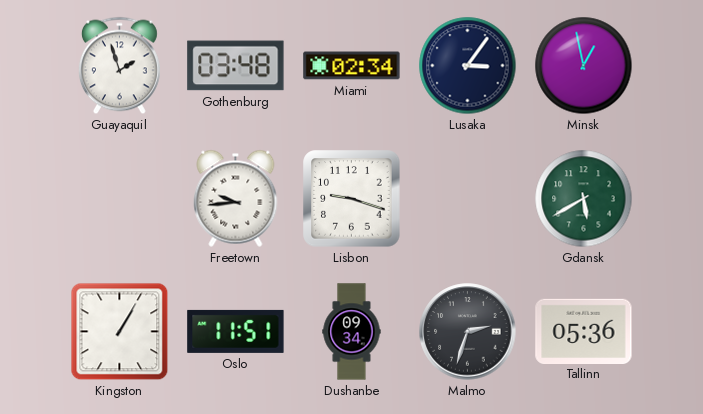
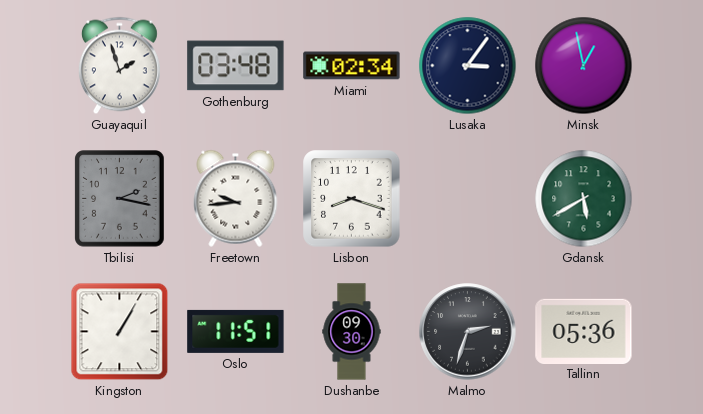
Tbilisi: none -> 2:17
Lisbon: 9:18 -> 8:18
Dushanbe: 09:34 -> 09:30
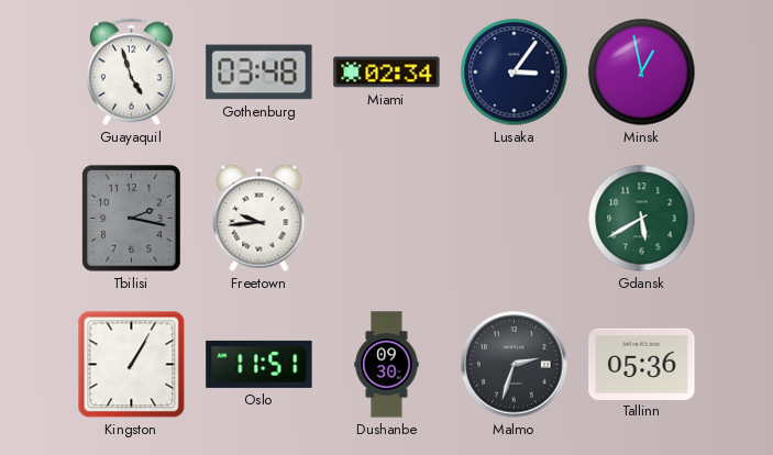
Guayaquil: 1:57 -> 4:57
Lisbon: 8:18 -> none
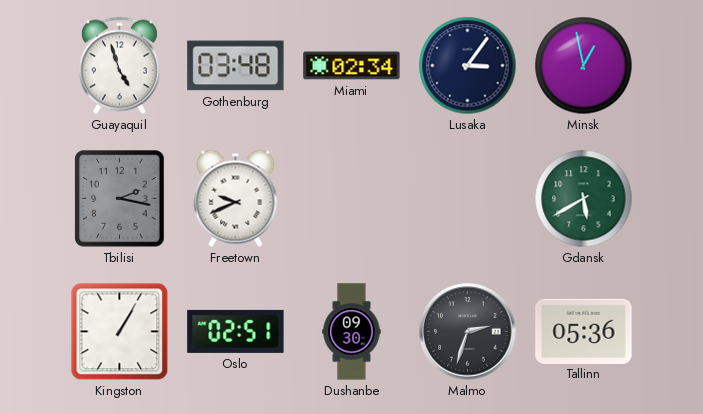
Freetown: 9:44 -> 9:41
Oslo: 11:51 -> 02:51
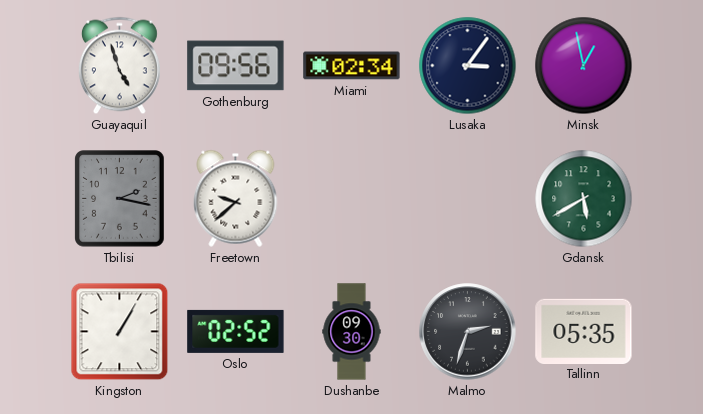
Gothenburg: 03:48 -> 09:56
Freetown: 9:41 -> 9:38
Oslo: 02:51 -> 02:52
Tallinn: 05:36 -> 05:35
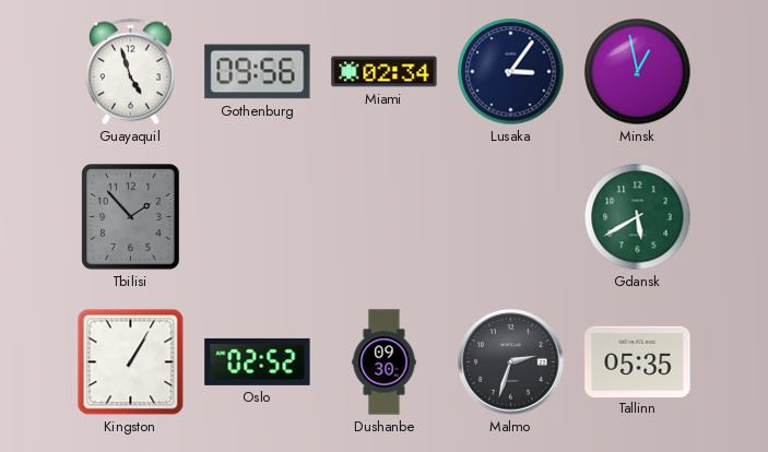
Tbilisi: 2:17 -> 1:53
Freetown: 9:38 -> none
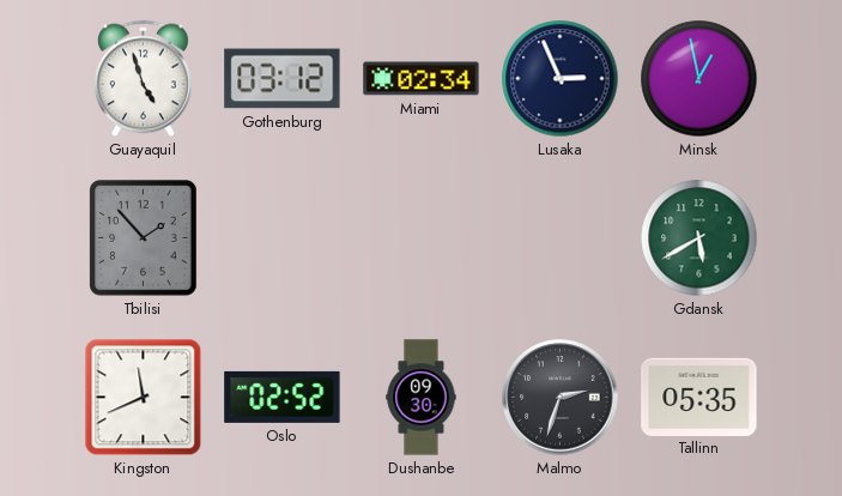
Gothenburg: 09:56 -> 03:12
Lusaka: 3:06 -> 2:56
Kingston: 1:05 -> 11:41
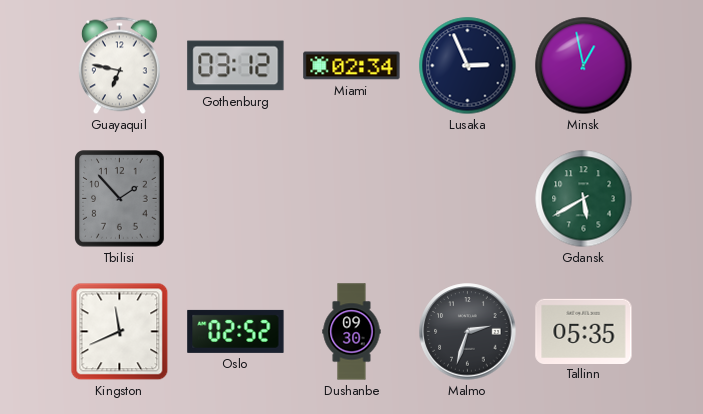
Guayaquil: 4:57 -> 6:47
